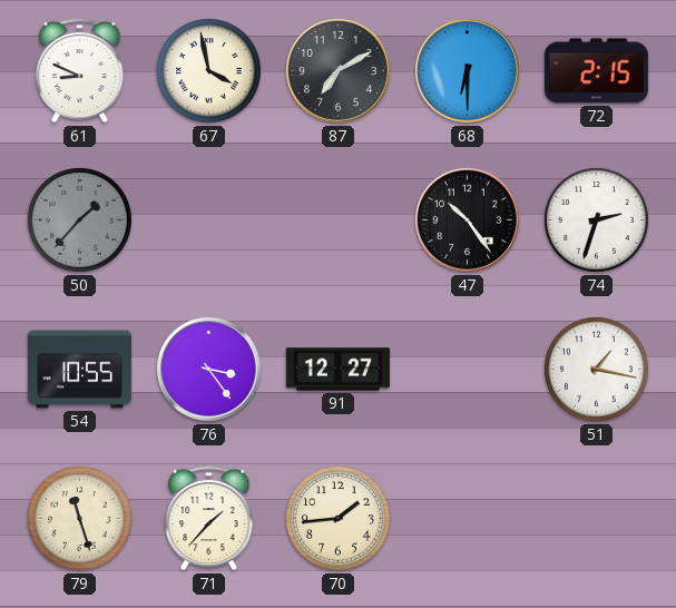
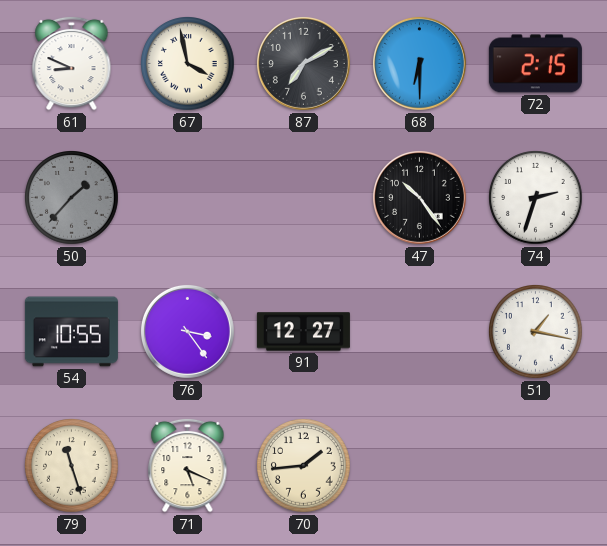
71: 1:37 -> 5:19
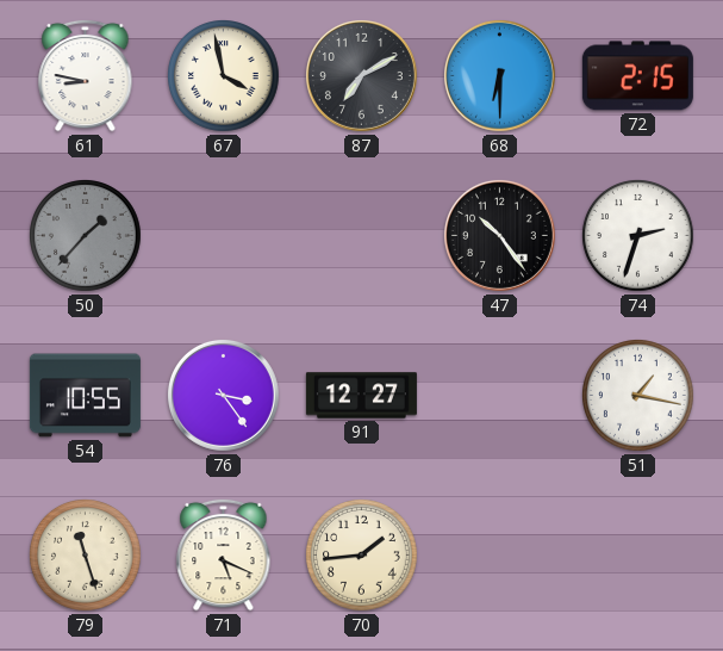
61: 8:49 -> 8:47
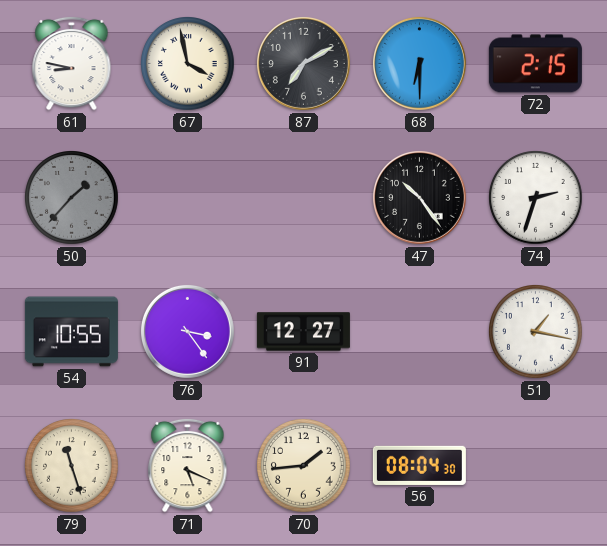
56: none -> 08:04
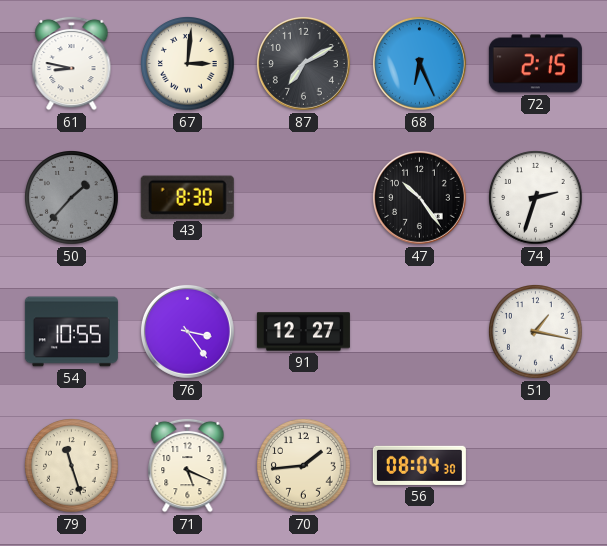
67: 3:58 -> 3:01
68: 6:30 -> 6:26
43: none -> 8:30
